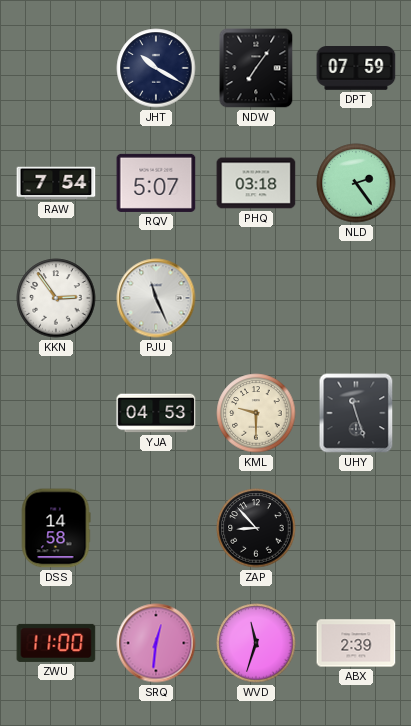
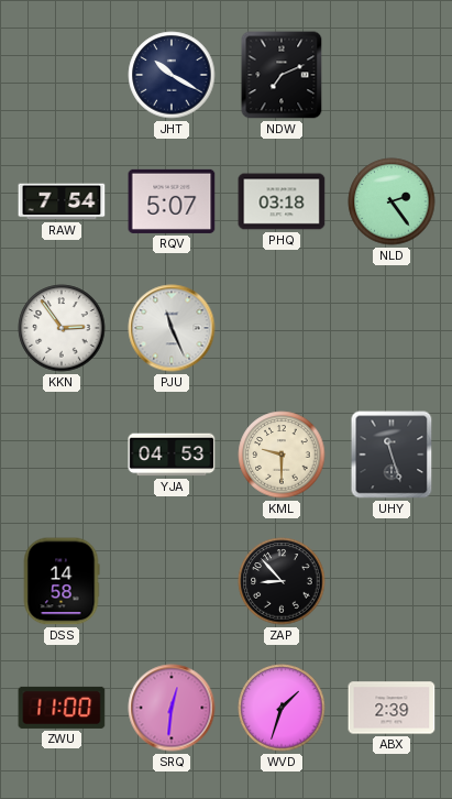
NDW: 7:06 -> 7:11
DPT: 07:59 -> none
WVD: 11:33 -> 1:33
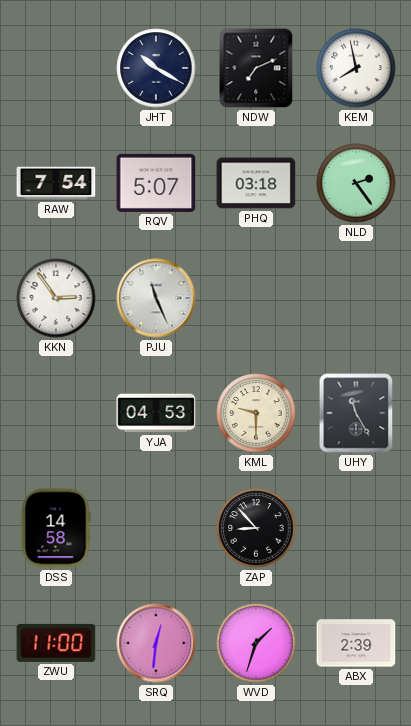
KEM: none -> 7:58
UHY: 11:27 -> 11:25
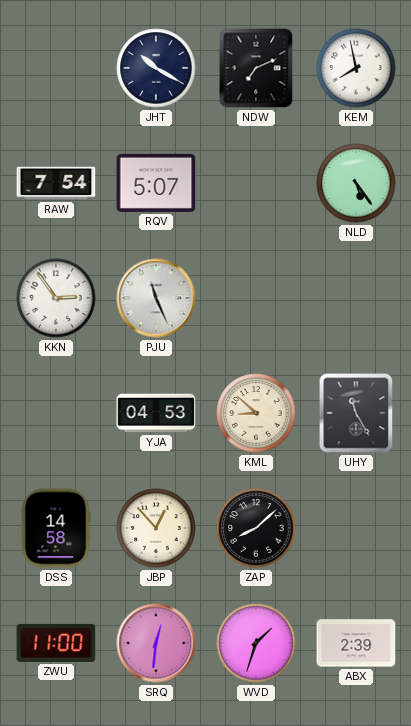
PHQ: 03:18 -> none
NLD: 2:24 -> 5:24
KML: 9:30 -> 8:52
JBP: none -> 12:53
ZAP: 8:53 -> 8:08
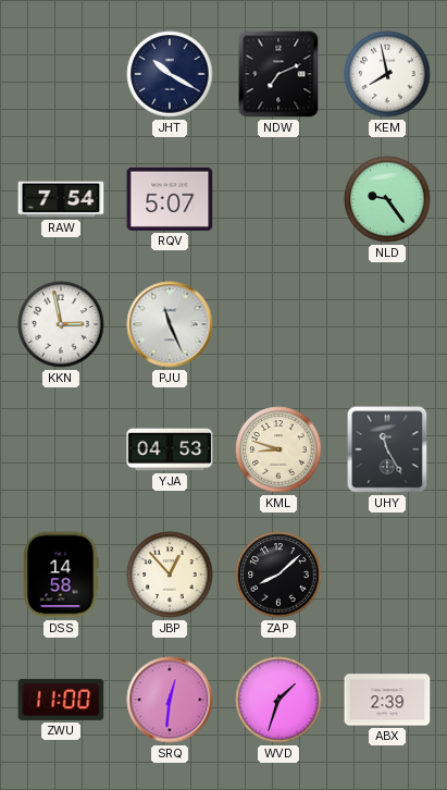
NLD: 5:24 -> 9:24
KKN: 2:54 -> 2:58
KML: 8:52 -> 8:48
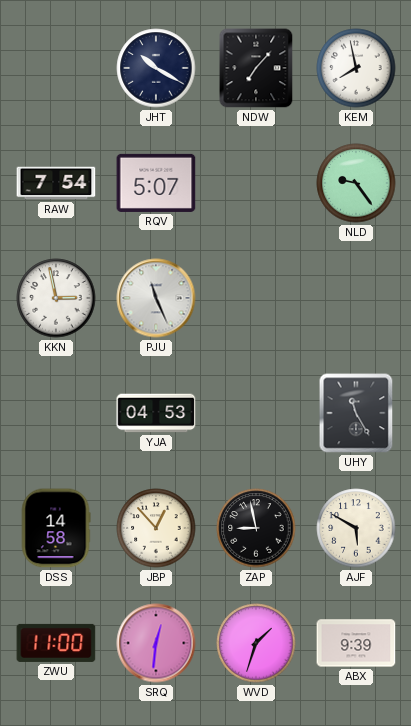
NDW: 7:11 -> 7:07
KML: 8:48 -> none
ZAP: 8:08 -> 8:58
AJF: none -> 5:50
ABX: 2:39 -> 9:39
